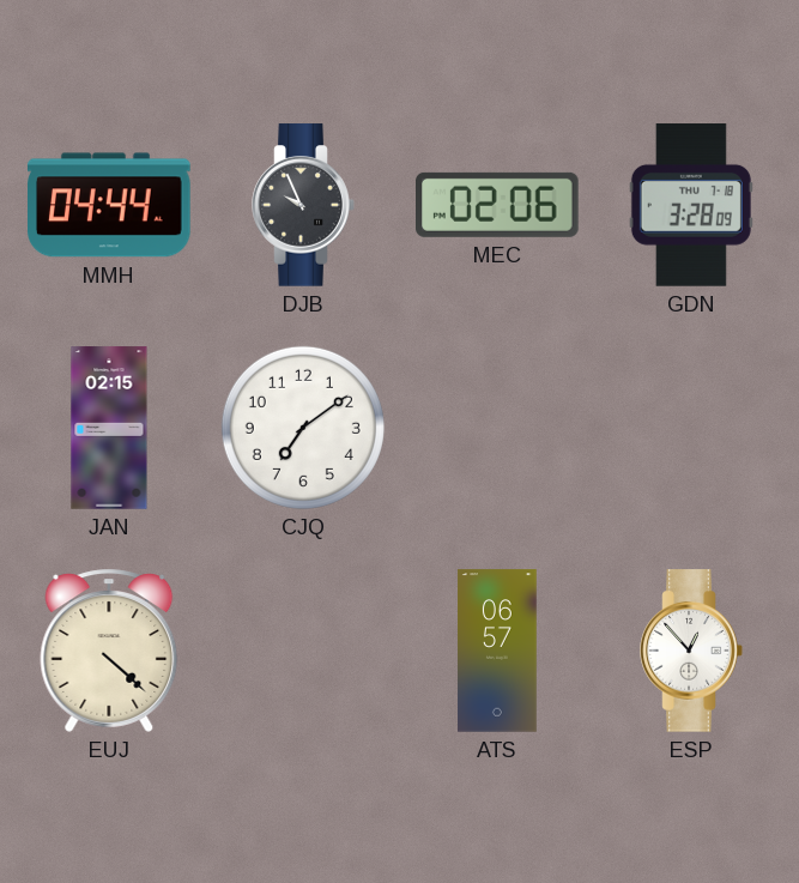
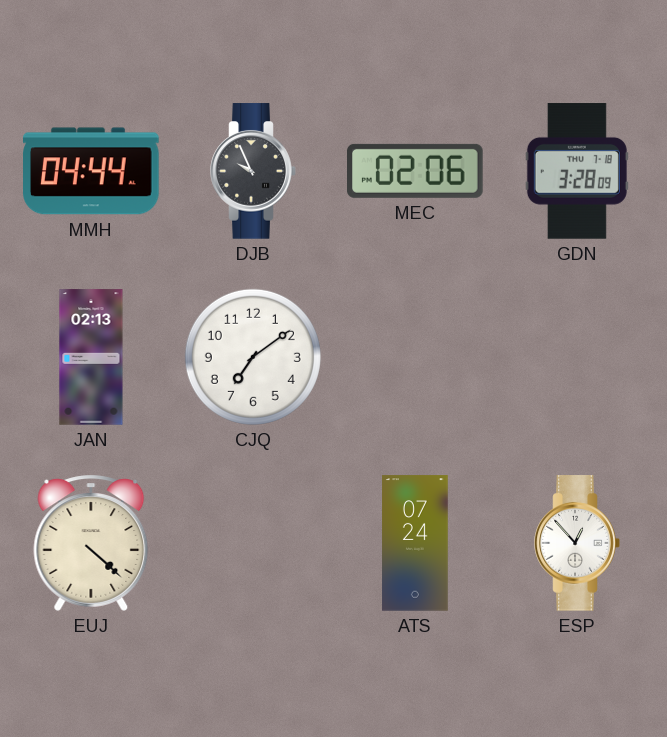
JAN: 02:15 -> 02:13
ATS: 06:57 -> 07:24
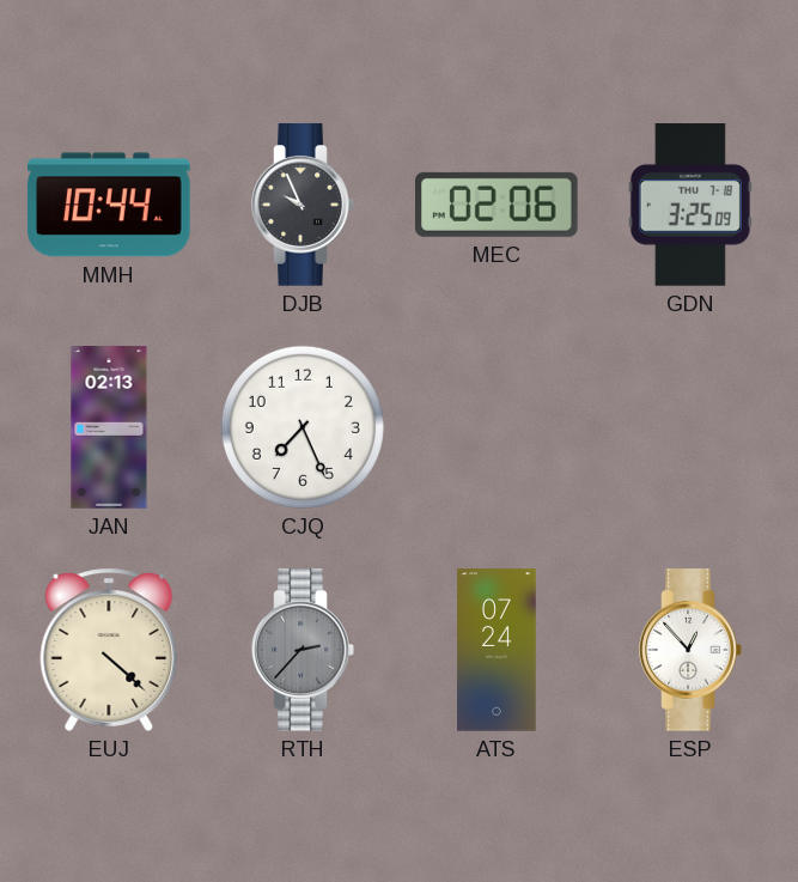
MMH: 04:44 -> 10:44
GDN: 3:28 -> 3:25
CJQ: 7:09 -> 7:26
RTH: none -> 2:37
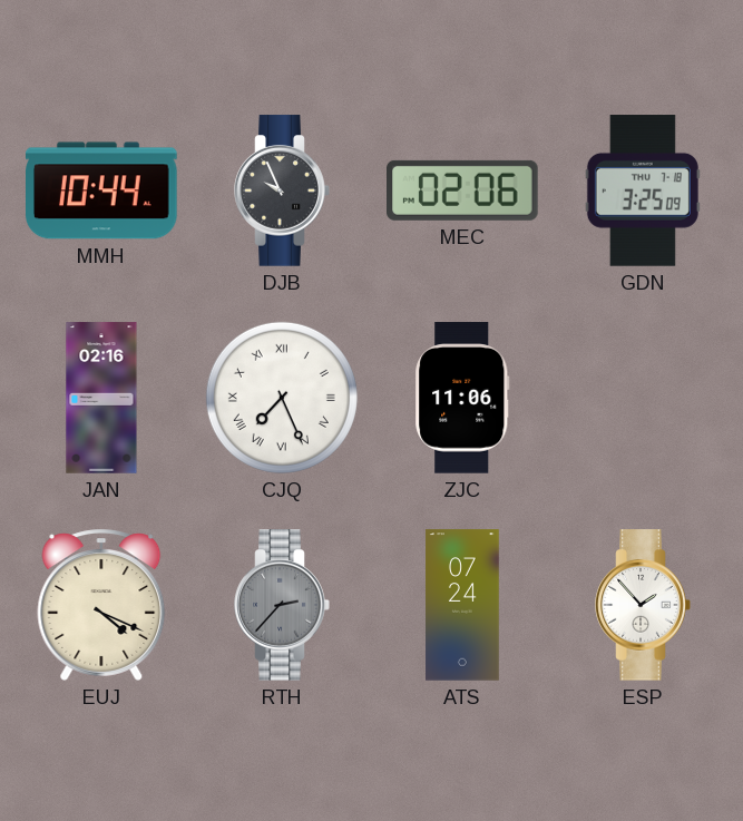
JAN: 02:13 -> 02:16
CJQ numerals: Arabic -> Roman
ZJC: none -> 11:06
EUJ: 4:22 -> 4:19
ESP: 12:53 -> 1:53
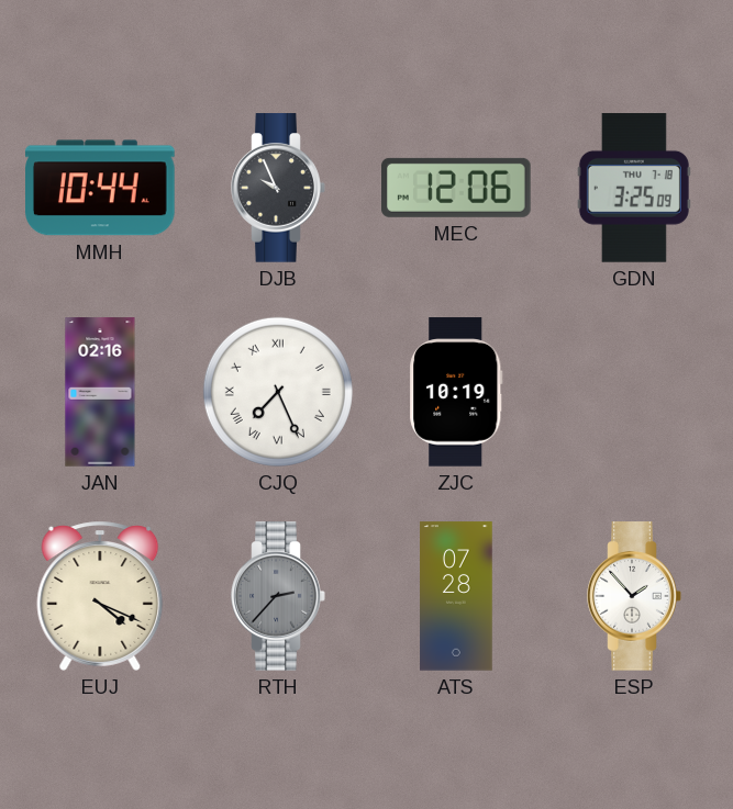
MEC: 02:06 -> 12:06
ZJC: 11:06 -> 10:19
ATS: 07:24 -> 07:28
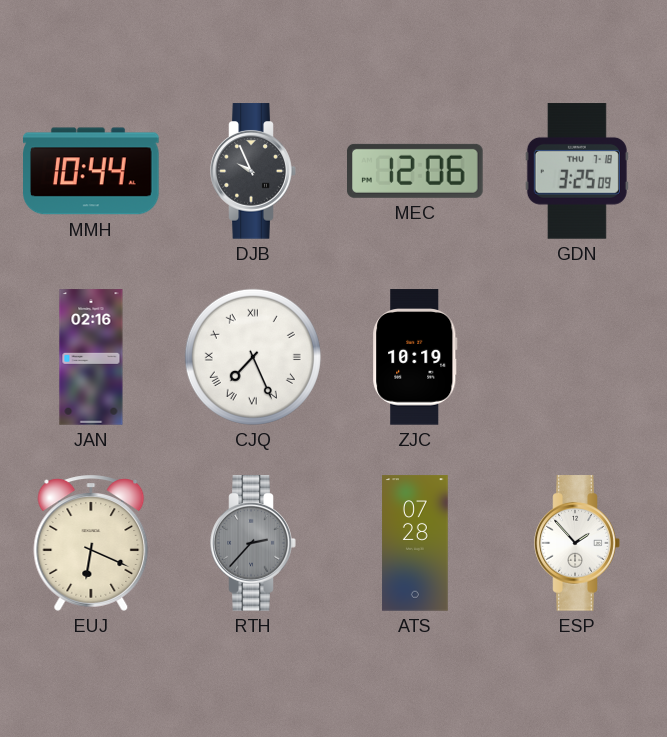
EUJ: 4:19 -> 6:19
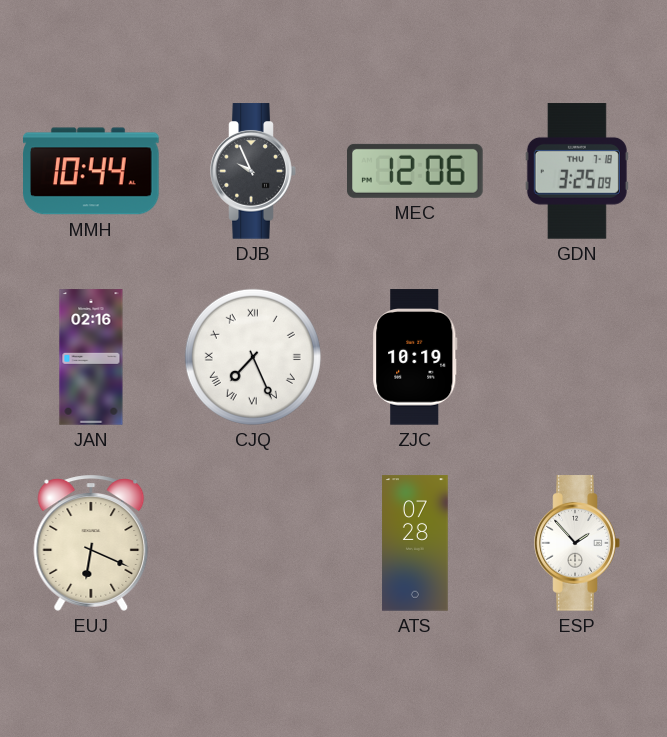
RTH: 2:37 -> none
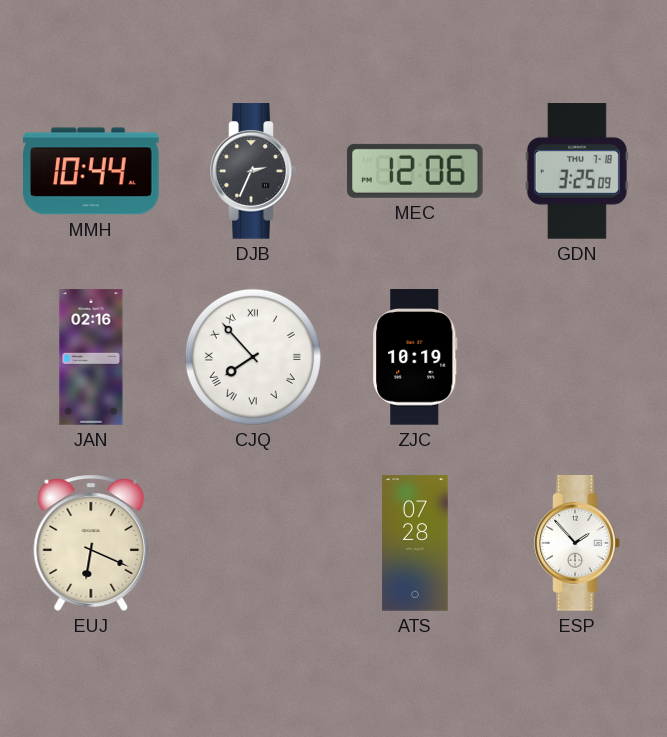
DJB: 9:56 -> 2:34
CJQ: 7:26 -> 7:53
